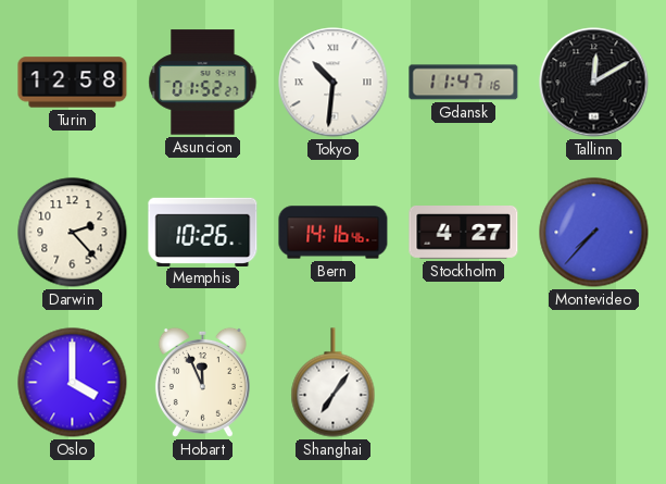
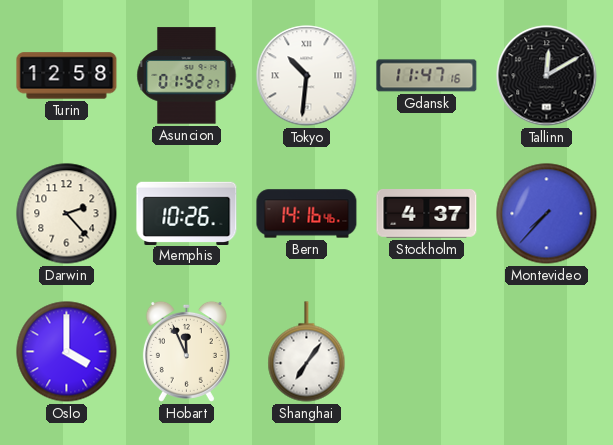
Stockholm: 4:27 -> 4:37
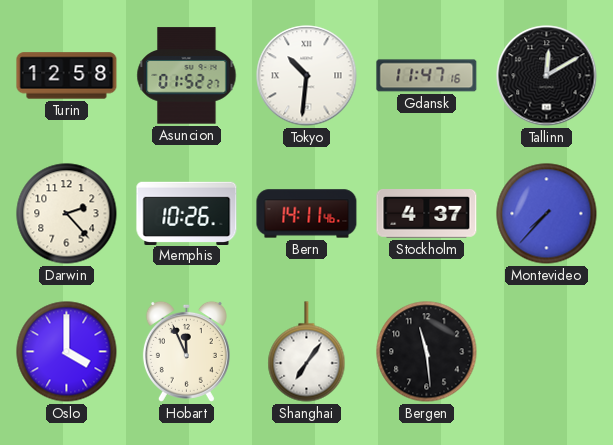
Bern: 14:16 -> 14:11
Bergen: none -> 11:29
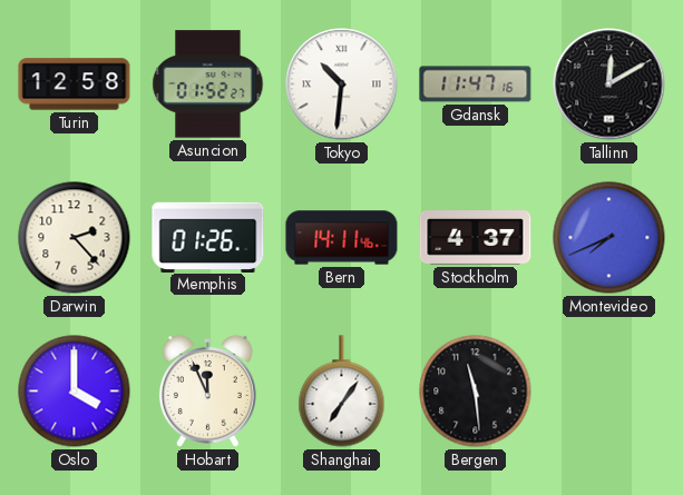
Memphis: 10:26 -> 01:26
Montevideo: 7:37 -> 7:41
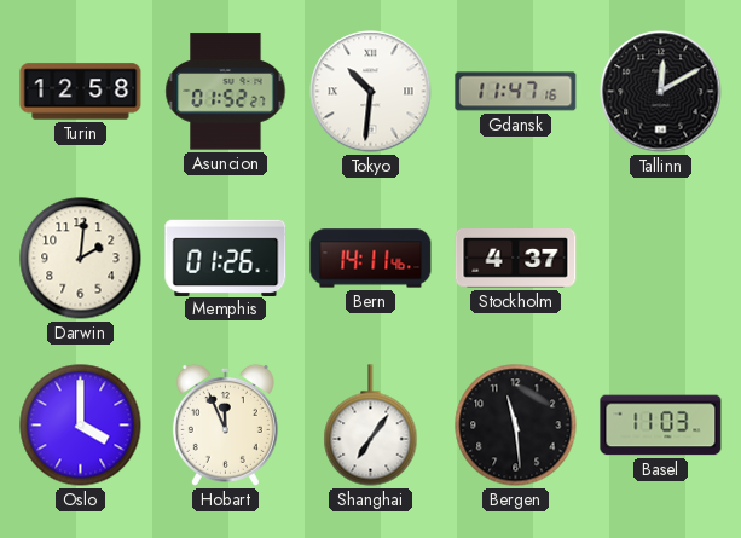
Darwin: 2:23 -> 2:01
Montevideo: 7:41 -> none
Basel: none -> 11:03
